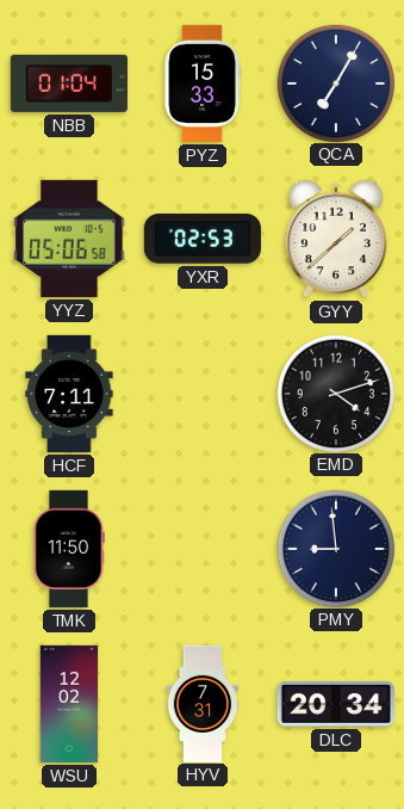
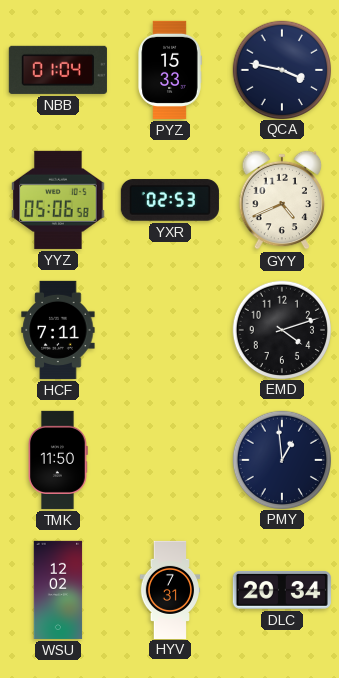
QCA: 7:05 -> 3:47
GYY: 1:38 -> 4:41
PMY: 8:59 -> 12:59
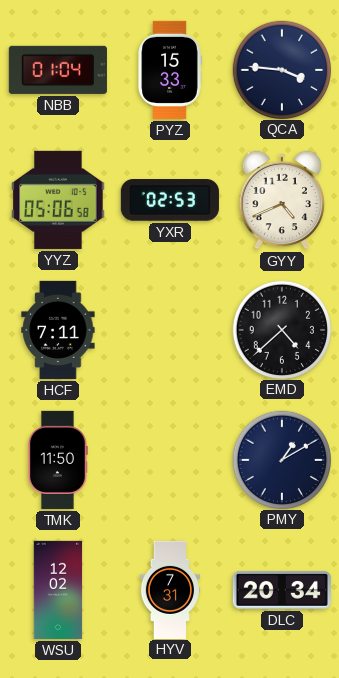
QCA: 3:47 -> 3:46
EMD: 4:12 -> 4:38
PMY: 12:59 -> 1:10
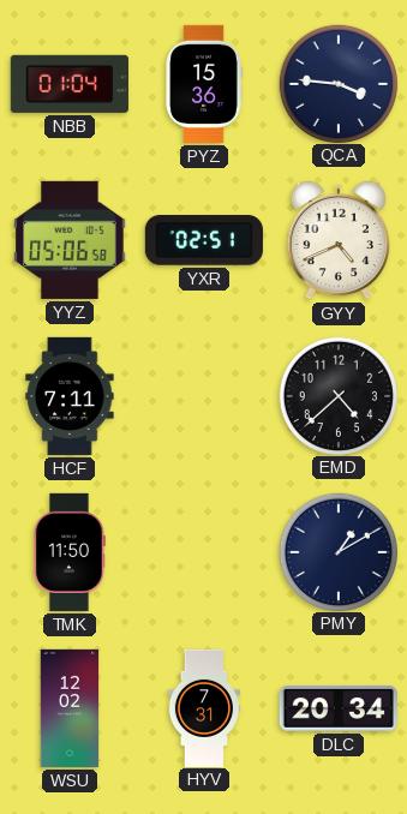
PYZ: 15:33 -> 15:36
YXR: 02:53 -> 02:51
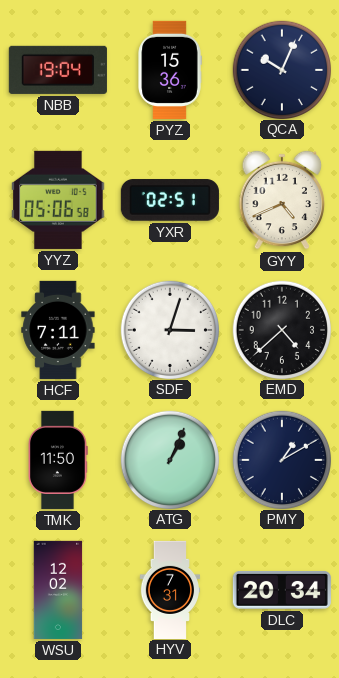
NBB: 01:04 -> 19:04
QCA: 3:46 -> 10:04
SDF: none -> 3:03
ATG: none -> 1:04
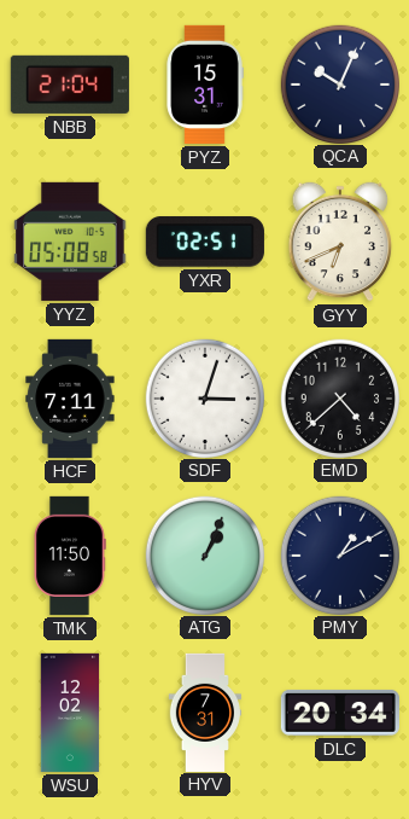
NBB: 19:04 -> 21:04
PYZ: 15:36 -> 15:31
YYZ: 05:06 -> 05:08
GYY: 4:41 -> 6:41
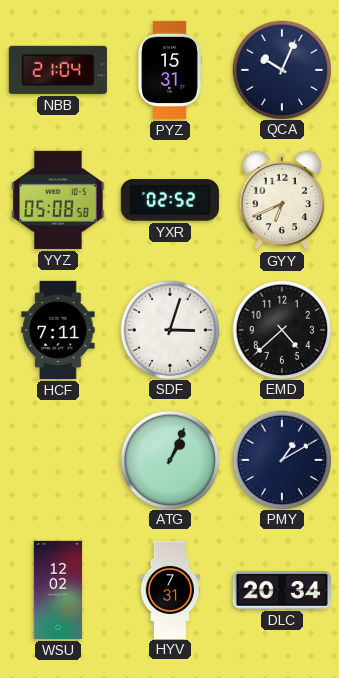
YXR: 02:51 -> 02:52
TMK: 11:50 -> none
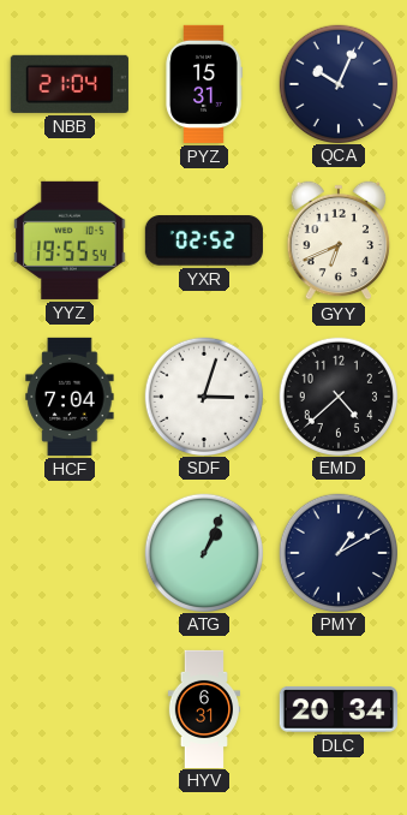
YYZ: 05:08 -> 19:55
HCF: 7:11 -> 7:04
WSU: 12:02 -> none
HYV: 7:31 -> 6:31
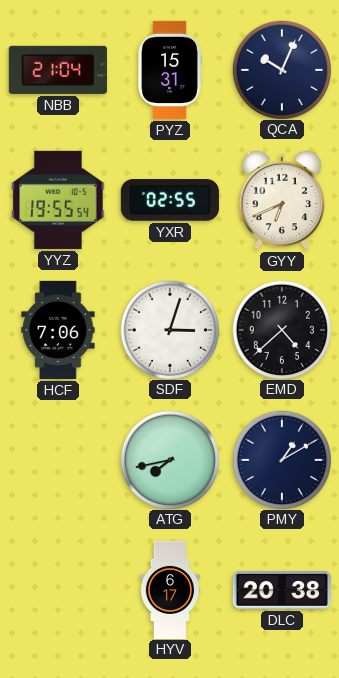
YXR: 02:52 -> 02:55
HCF: 7:04 -> 7:06
ATG: 1:04 -> 7:43
HYV: 6:31 -> 6:17
DLC: 20:34 -> 20:38
